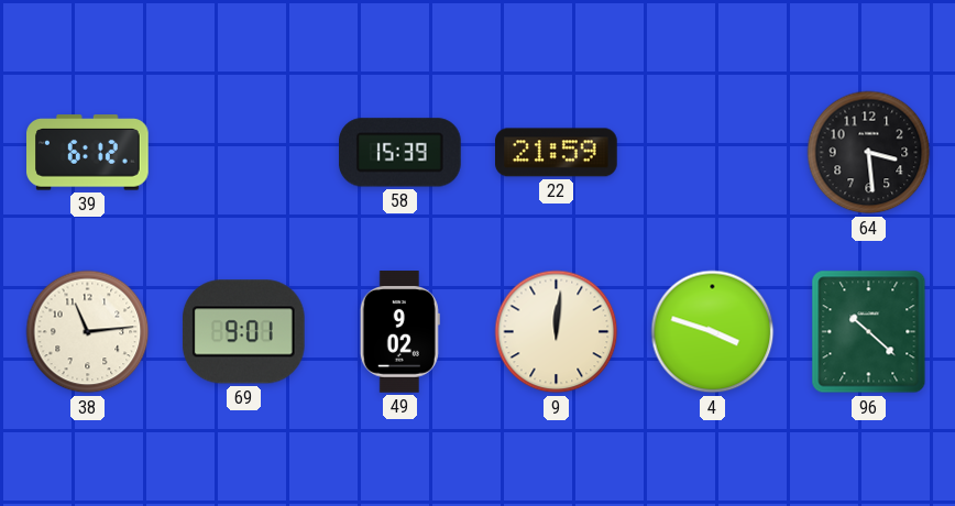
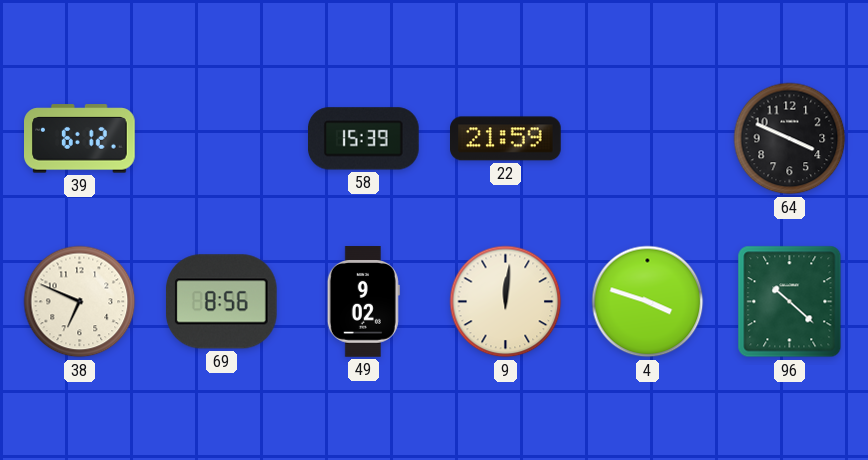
64: 3:29 -> 3:49
38: 11:14 -> 6:49
69: 9:01 -> 8:56
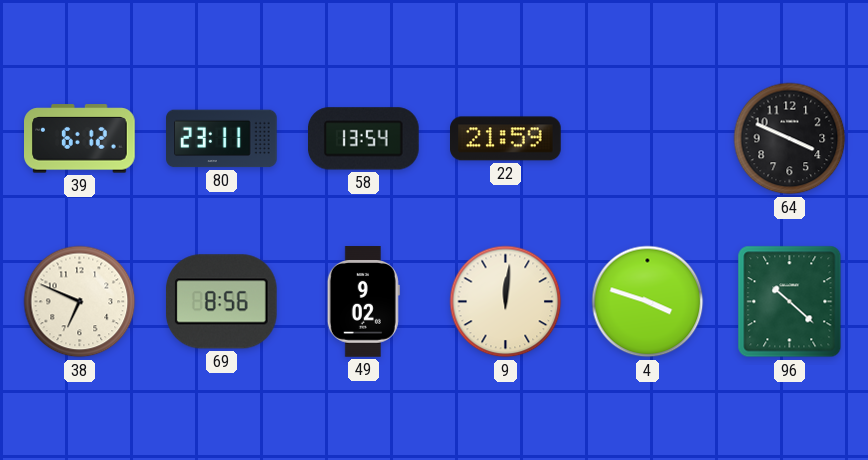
80: none -> 23:11
58: 15:39 -> 13:54
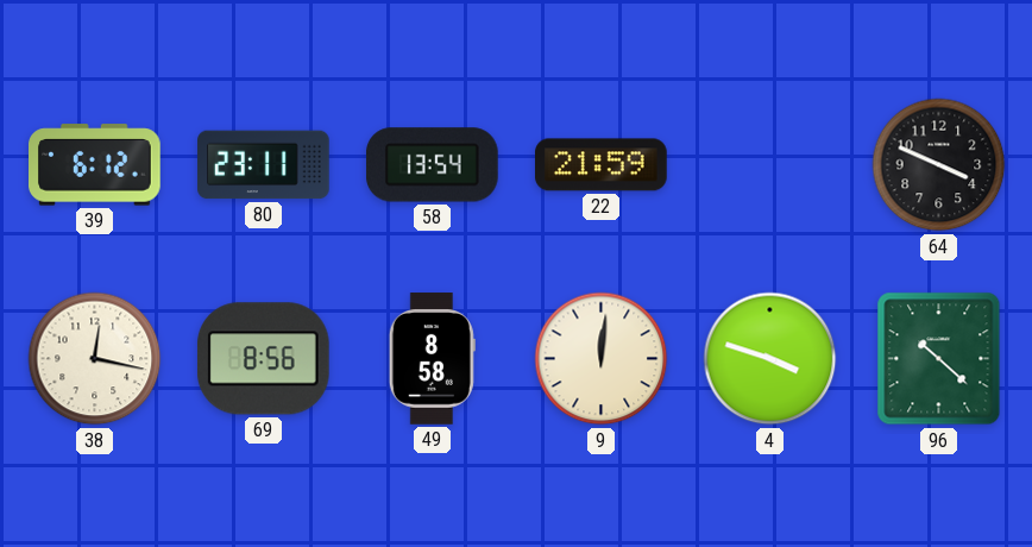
38: 6:49 -> 12:17
49: 9:02 -> 8:58
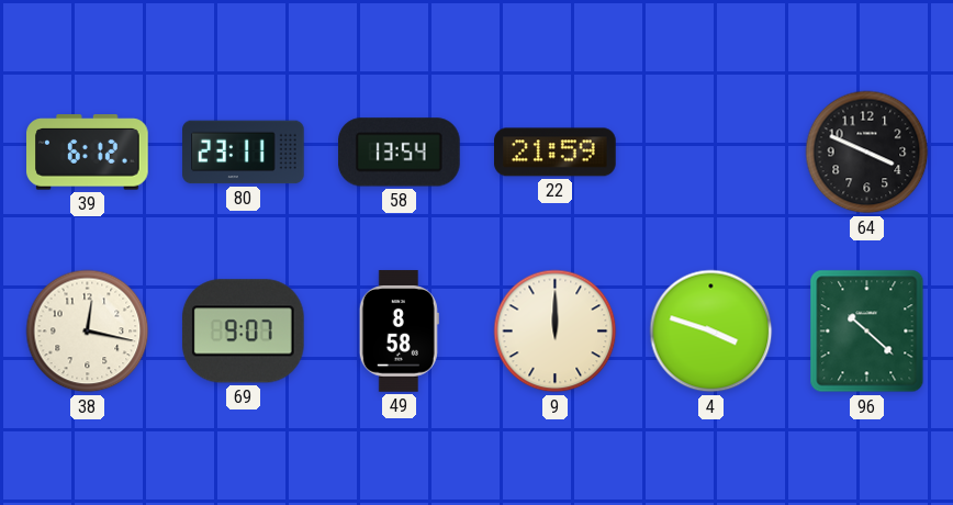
69: 8:56 -> 9:07
9: 12:01 -> 12:00
